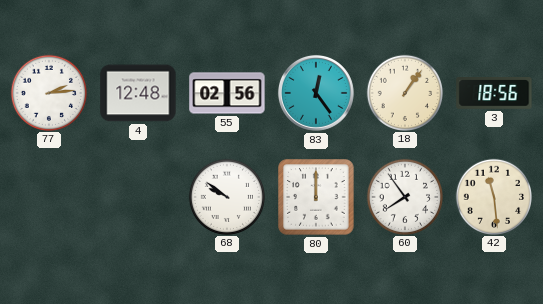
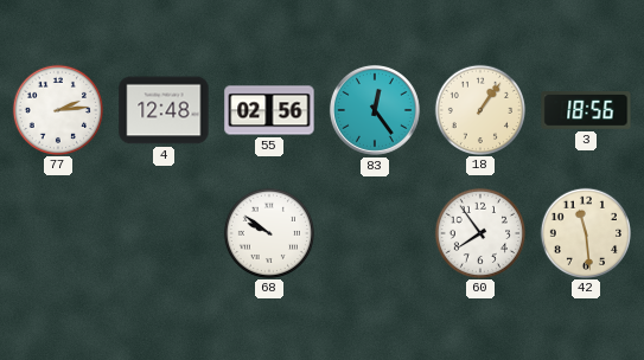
80: 12:00 -> none
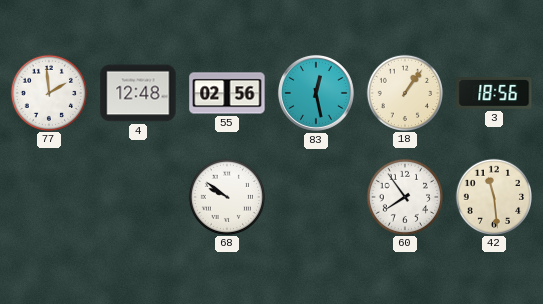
77: 2:14 -> 1:59
83: 12:24 -> 12:28
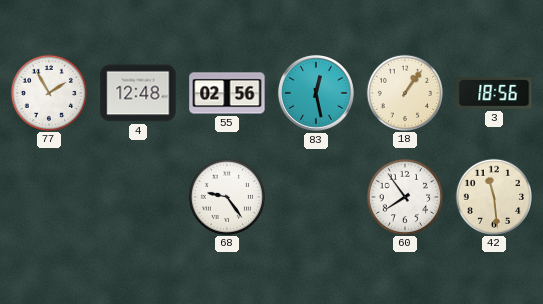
77: 1:59 -> 1:55
68: 9:51 -> 9:24
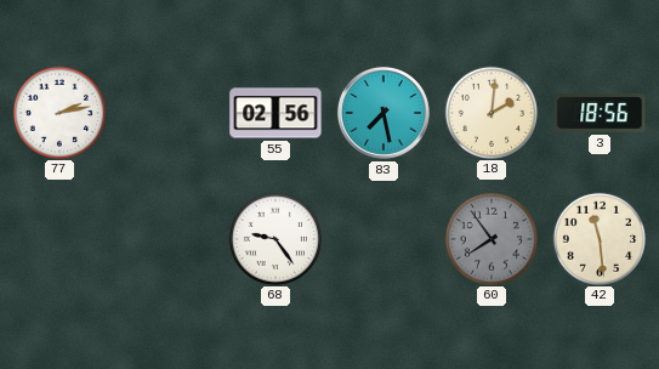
77: 1:55 -> 2:13
4: 12:48 -> none
83: 12:28 -> 7:28
18: 1:06 -> 2:01
60 dial: white -> grey
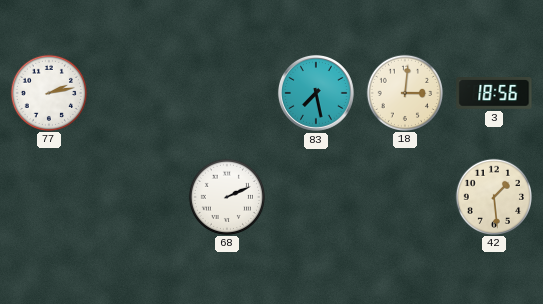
55: 02:56 -> none
18: 2:01 -> 3:01
68: 9:24 -> 2:11
60: 7:54 -> none
42: 11:29 -> 1:29
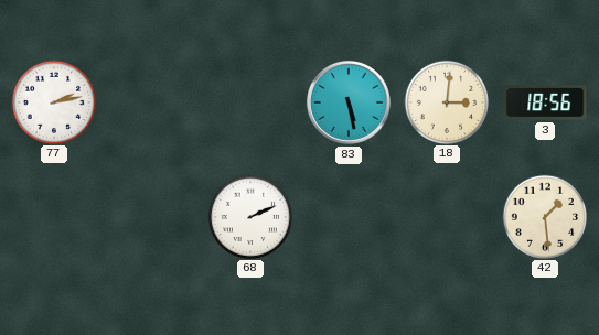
83: 7:28 -> 5:28
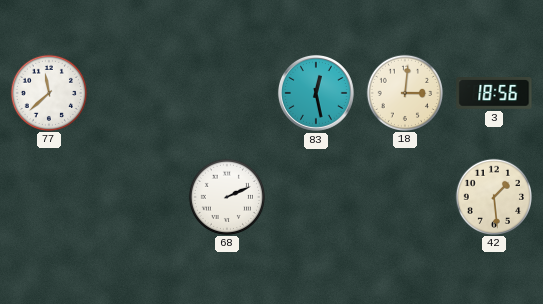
77: 2:13 -> 11:38
83: 5:28 -> 12:28
